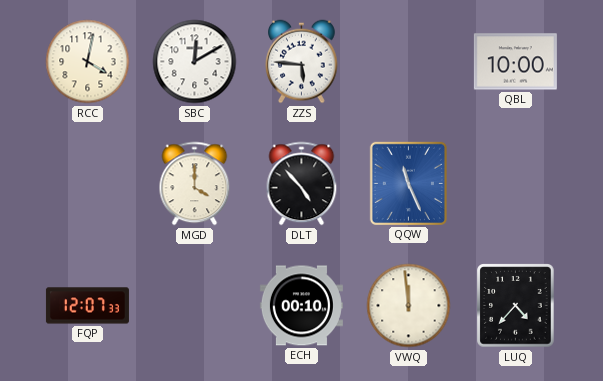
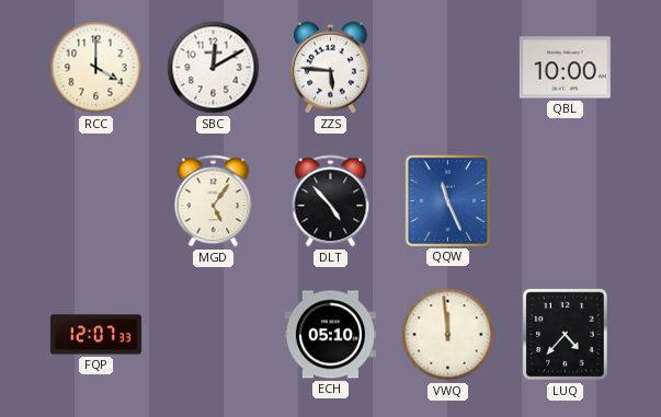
RCC: 4:02 -> 4:00
MGD: 4:00 -> 5:06
ECH: 00:10 -> 05:10
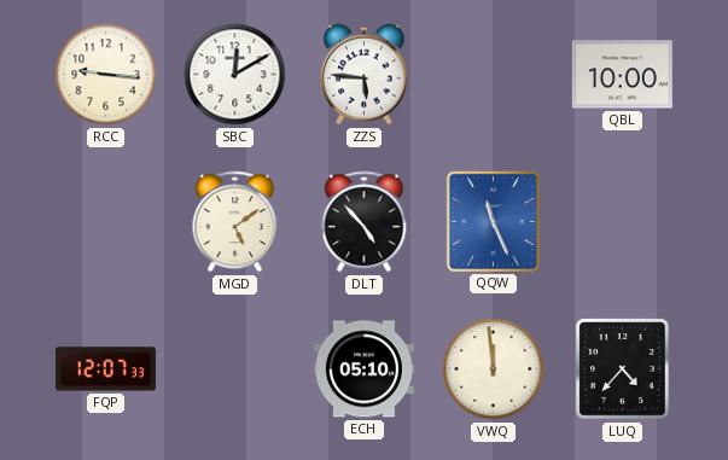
RCC: 4:00 -> 9:16
MGD: 5:06 -> 5:09
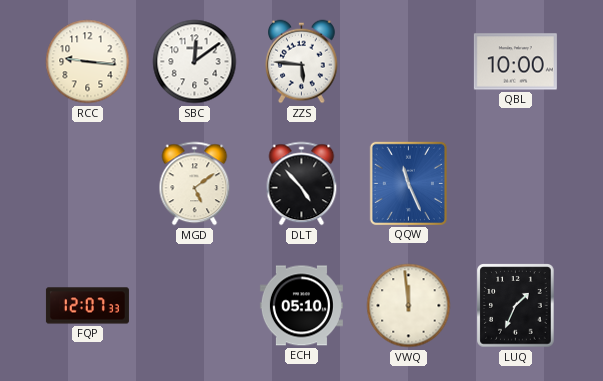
SBC: 12:10 -> 12:09
LUQ: 4:37 -> 1:34
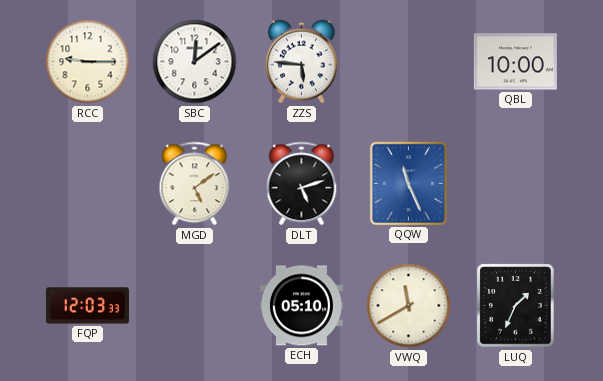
RCC: 9:16 -> 9:15
DLT: 4:53 -> 5:12
FQP: 12:07 -> 12:03
VWQ: 11:59 -> 11:40
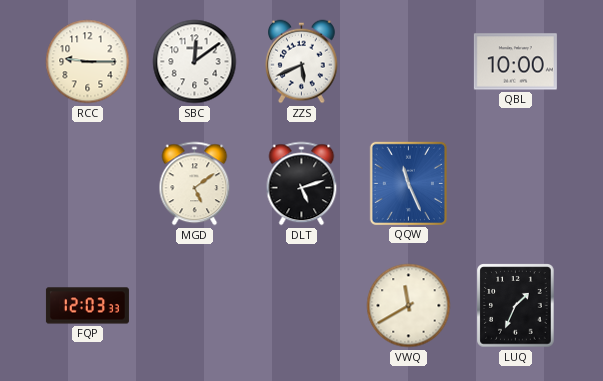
ZZS: 5:46 -> 5:41
ECH: 05:10 -> none
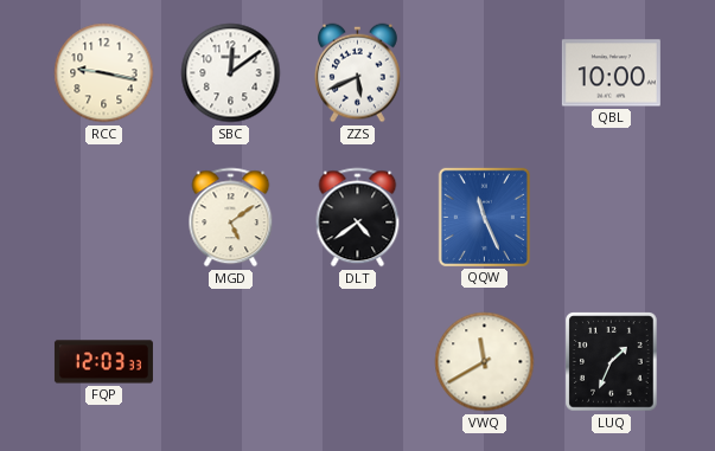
RCC: 9:15 -> 9:17
DLT: 5:12 -> 4:39
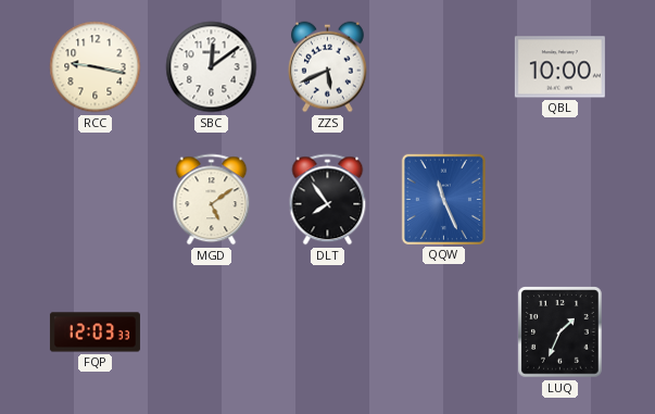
DLT: 4:39 -> 7:54
VWQ: 11:40 -> none
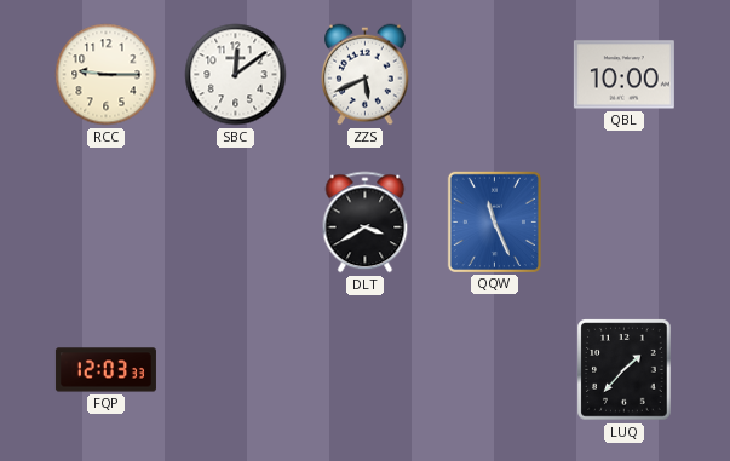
RCC: 9:17 -> 9:15
MGD: 5:09 -> none
DLT: 7:54 -> 3:40
LUQ: 1:34 -> 1:37
